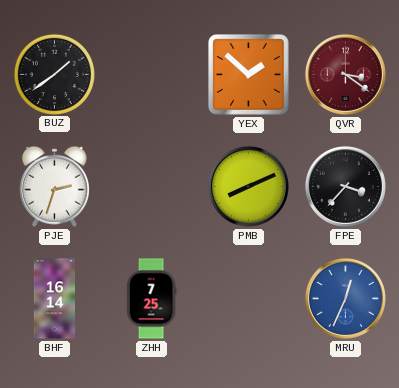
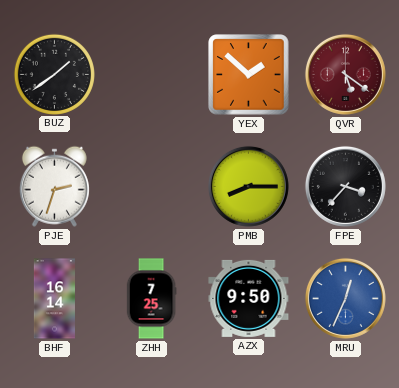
QVR: 3:21 -> 5:21
PMB: 8:11 -> 8:15
AZX: none -> 9:50
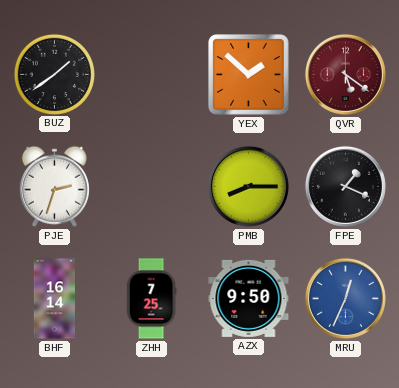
FPE: 3:37 -> 1:19
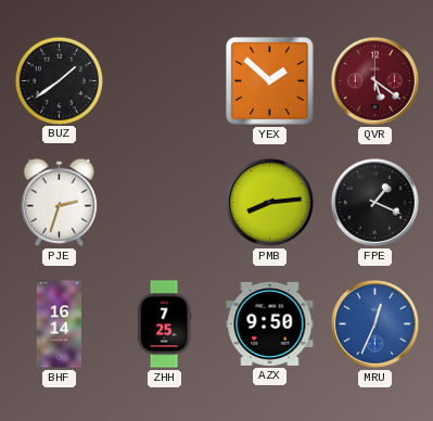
PMB: 8:15 -> 8:14
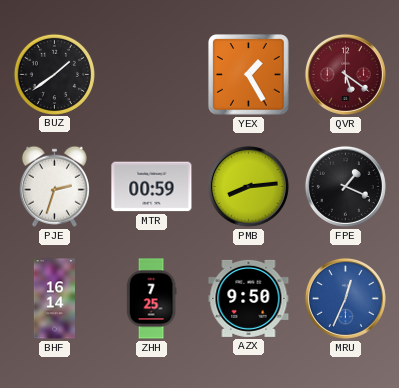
YEX: 1:52 -> 1:25
MTR: none -> 00:59
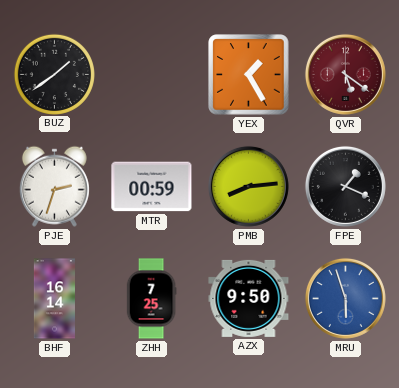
MRU: 12:34 -> 5:57
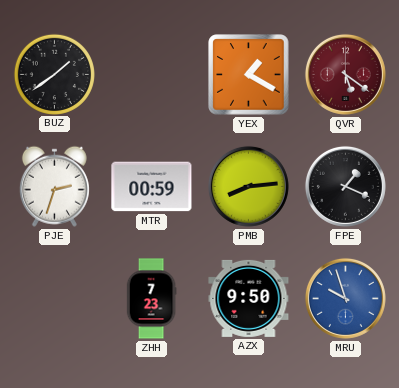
YEX: 1:25 -> 1:20
BHF: 16:14 -> none
ZHH: 7:25 -> 7:23
MRU: 5:57 -> 9:57
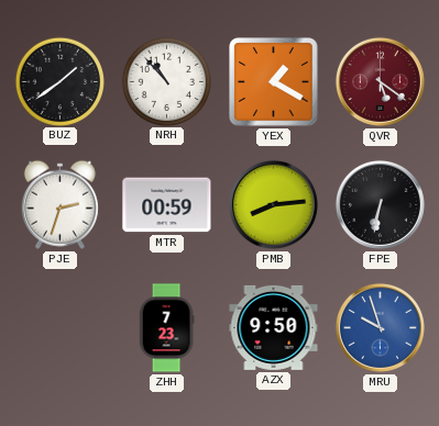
NRH: none -> 10:53
FPE: 1:19 -> 6:32
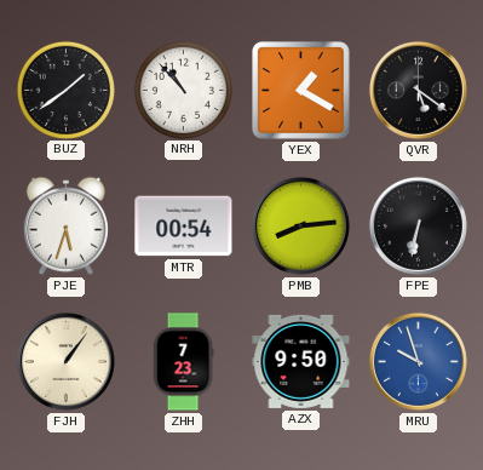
QVR dial: burgundy -> black
PJE: 2:33 -> 5:33
MTR: 00:59 -> 00:54
FJH: none -> 1:06
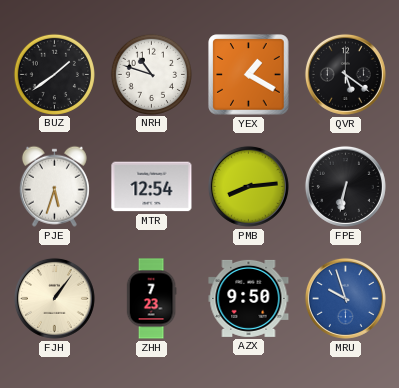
NRH: 10:53 -> 10:48
MTR: 00:54 -> 12:54
